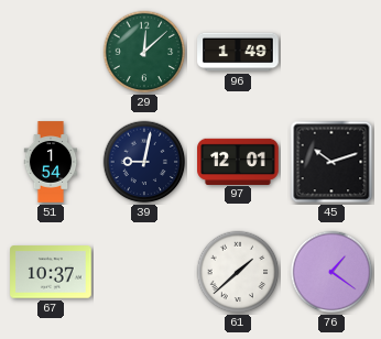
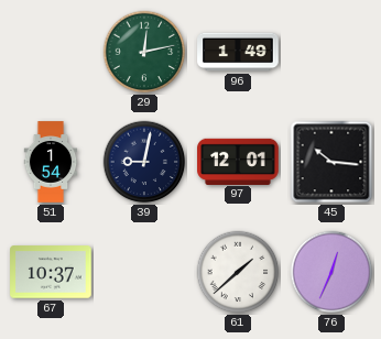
29: 12:08 -> 12:13
45: 10:12 -> 10:16
76: 1:21 -> 12:34
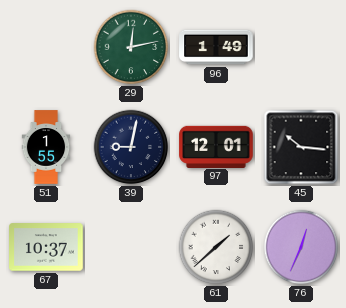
51: 1:54 -> 1:55
